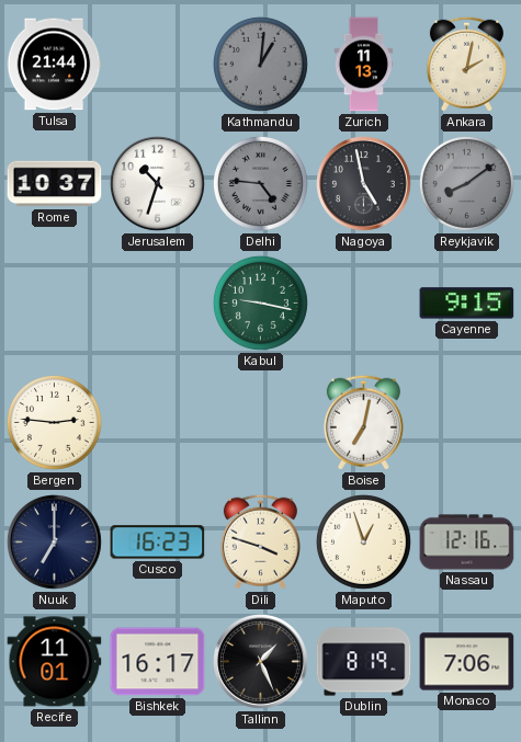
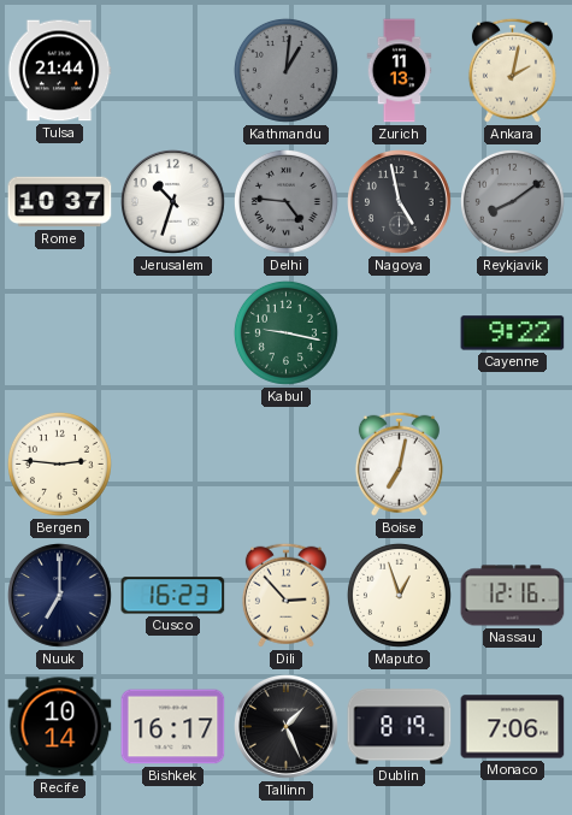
Cayenne: 9:15 -> 9:22
Dili: 3:48 -> 2:53
Recife: 11:01 -> 10:14
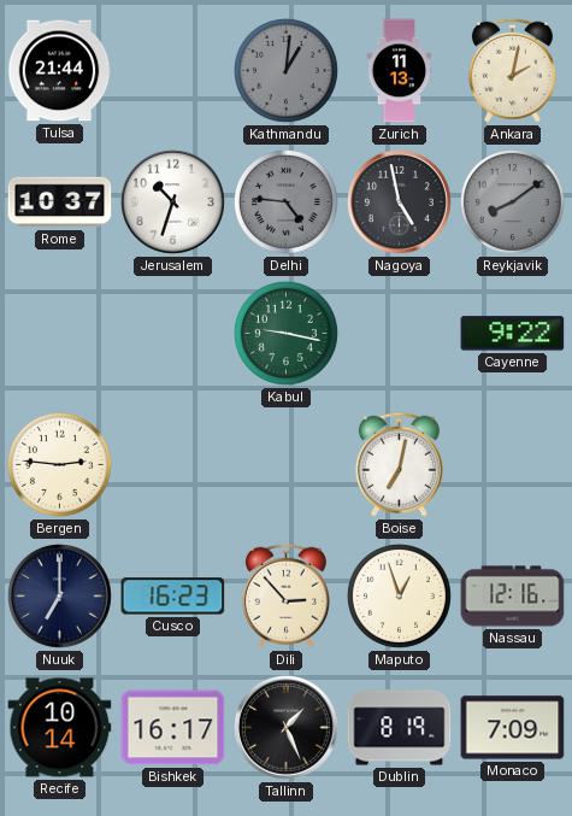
Monaco: 7:06 -> 7:09
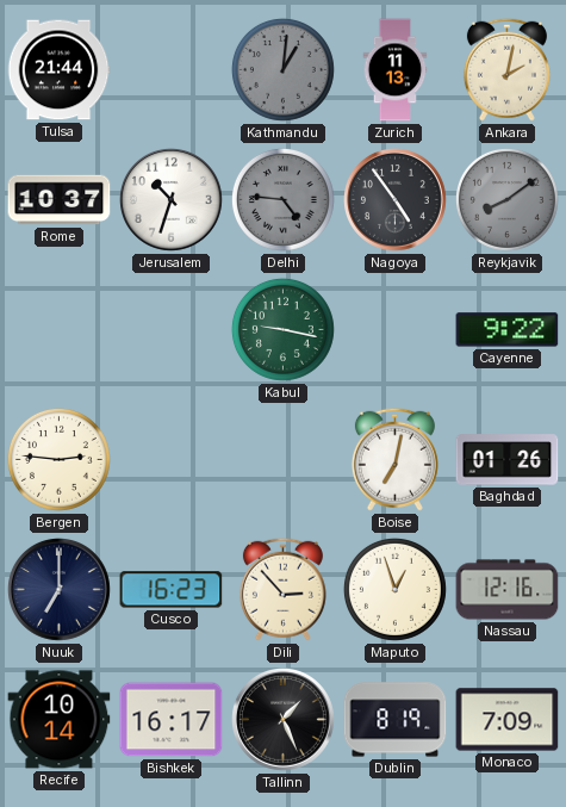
Nagoya: 4:58 -> 4:54
Baghdad: none -> 01:26
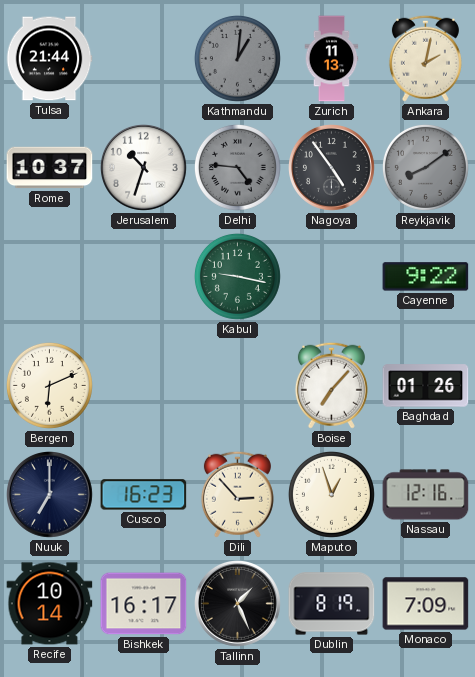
Bergen: 2:46 -> 6:11
Boise: 7:02 -> 7:07
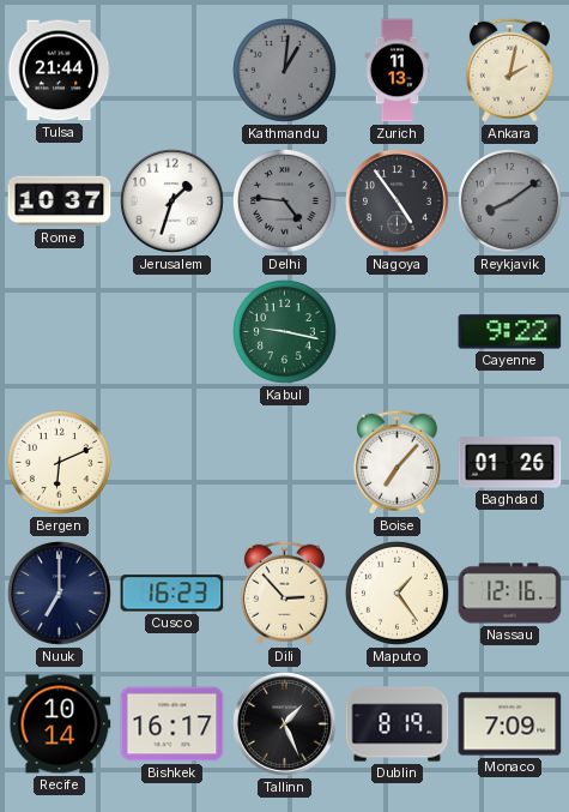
Jerusalem: 10:33 -> 1:33
Maputo: 12:57 -> 1:24
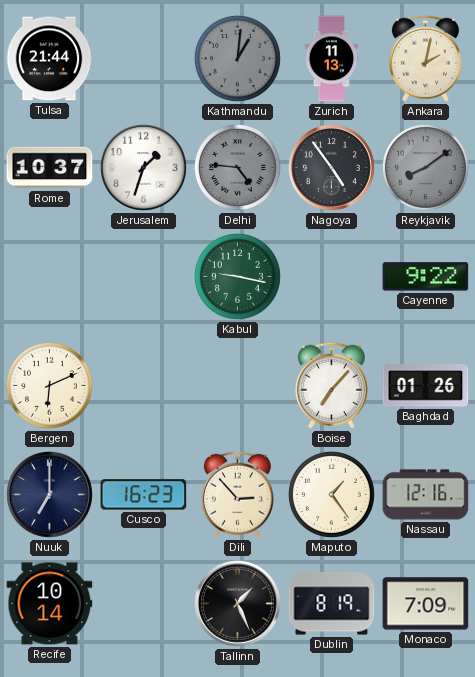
Bishkek: 16:17 -> none
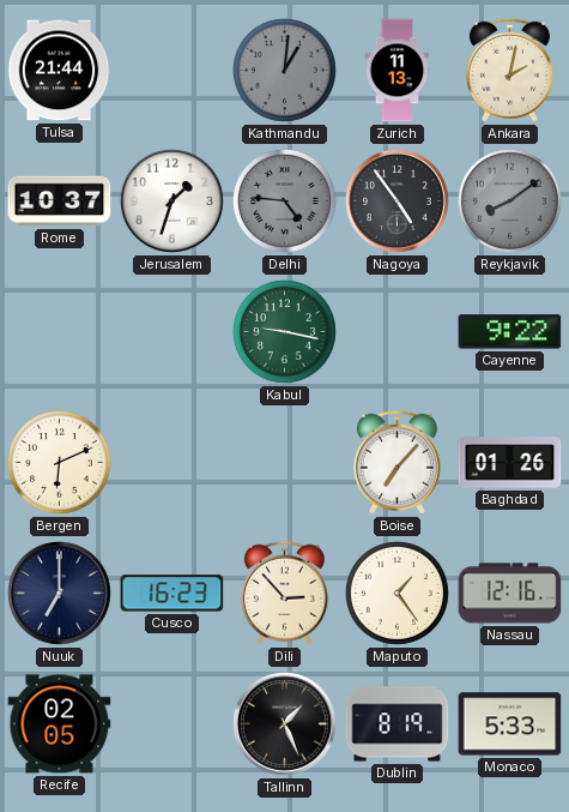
Recife: 10:14 -> 02:05
Monaco: 7:09 -> 5:33
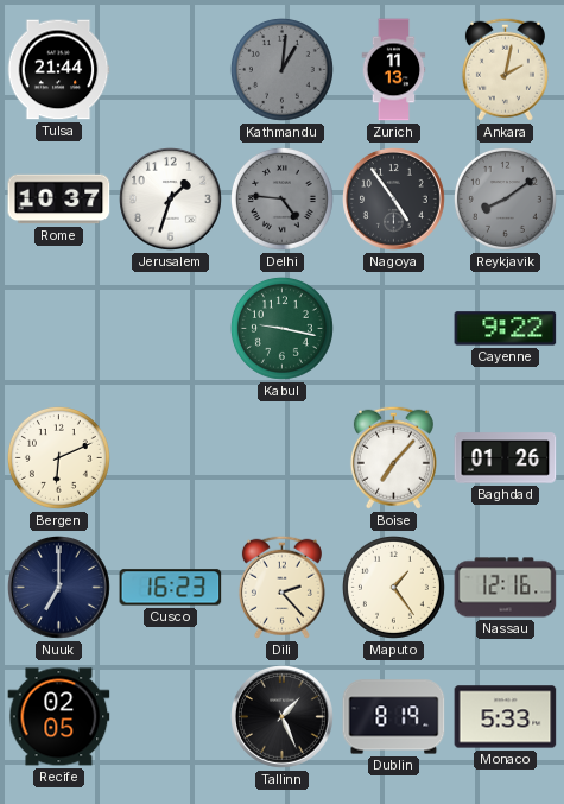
Dili: 2:53 -> 2:23
